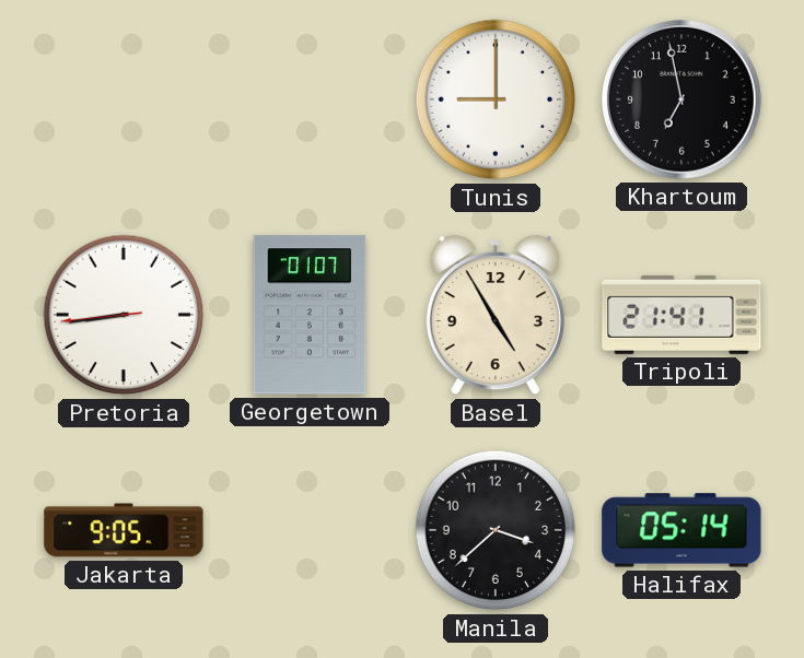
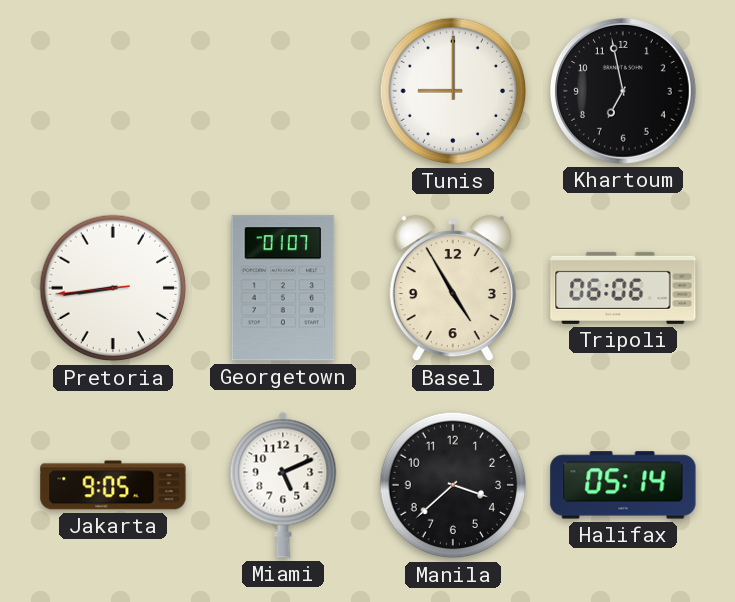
Tripoli: 21:41 -> 06:06
Miami: none -> 5:11
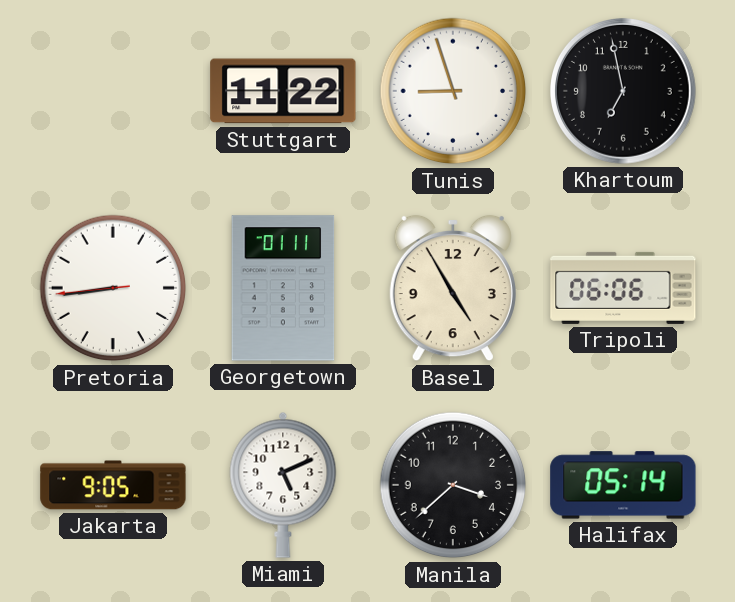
Stuttgart: none -> 11:22
Tunis: 9:00 -> 8:57
Georgetown: 01:07 -> 01:11
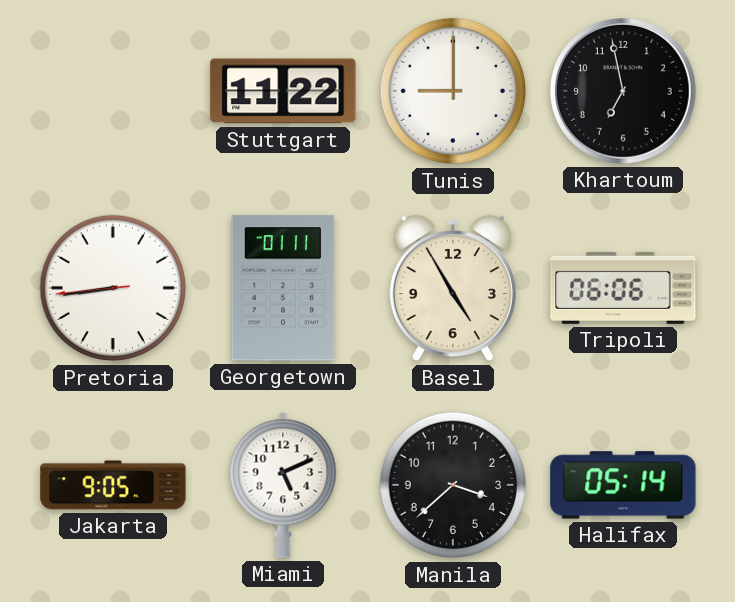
Tunis: 8:57 -> 9:00
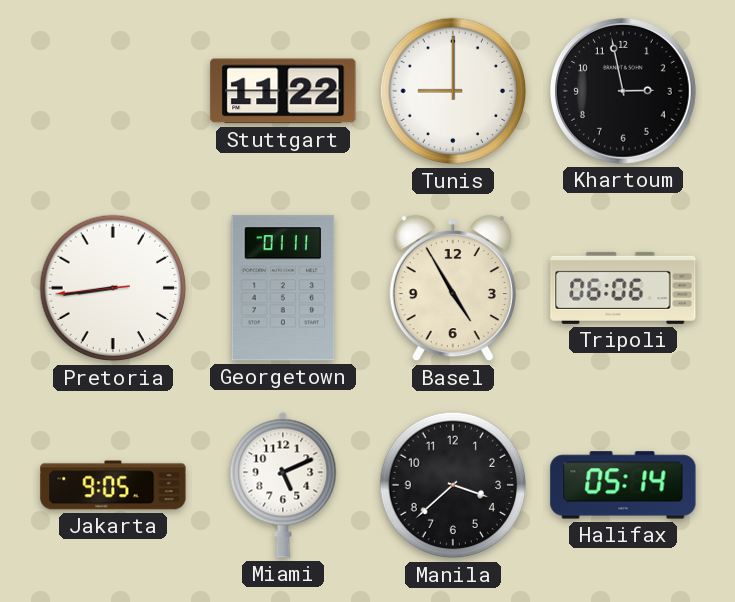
Khartoum: 6:58 -> 2:58
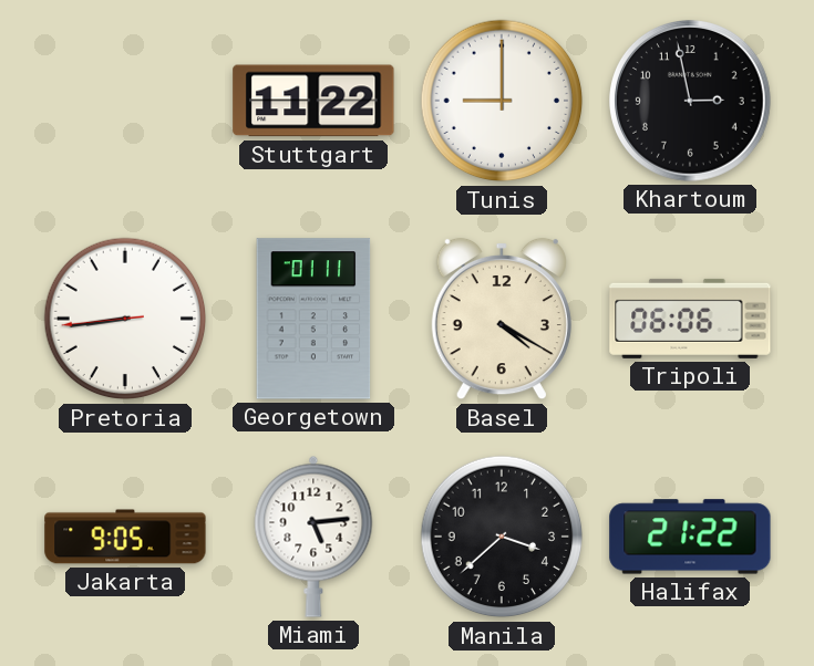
Basel: 4:55 -> 4:20
Miami: 5:11 -> 5:14
Halifax: 05:14 -> 21:22
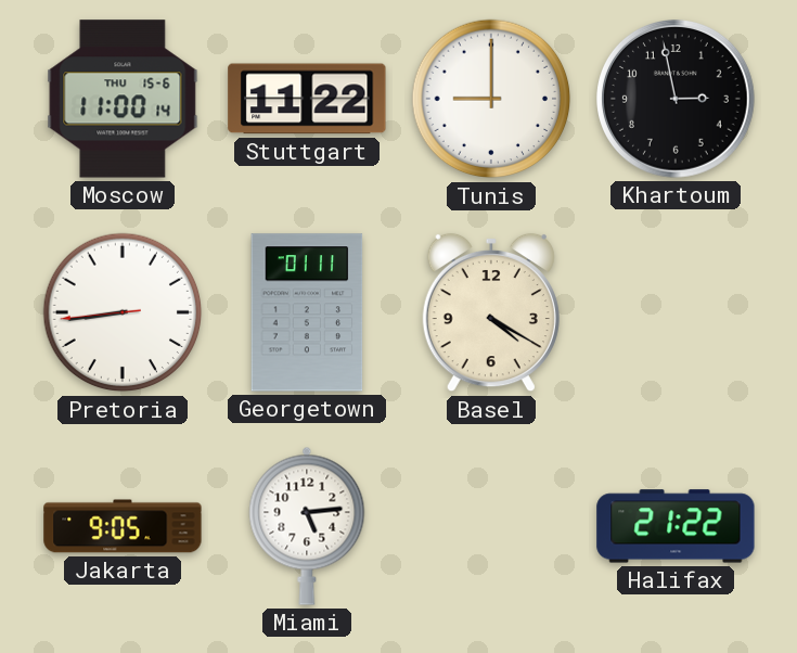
Moscow: none -> 11:00
Tripoli: 06:06 -> none
Manila: 3:38 -> none
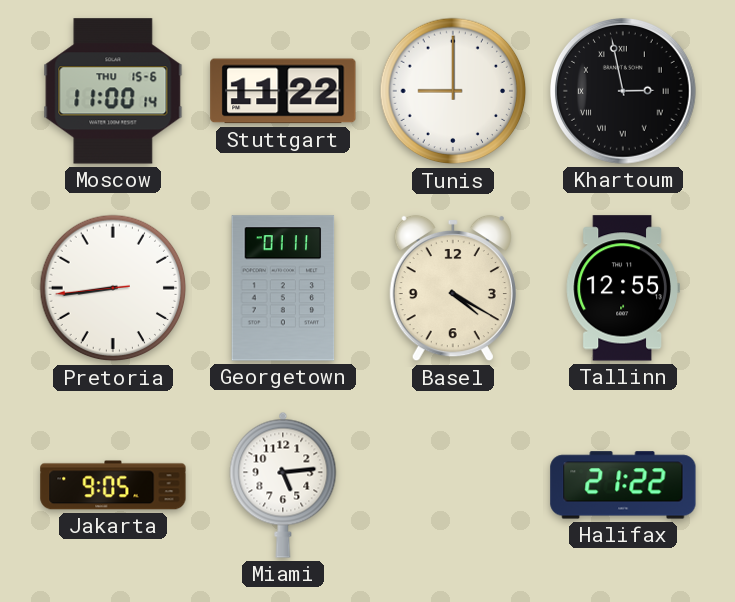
Khartoum numerals: Arabic -> Roman
Tallinn: none -> 12:55
